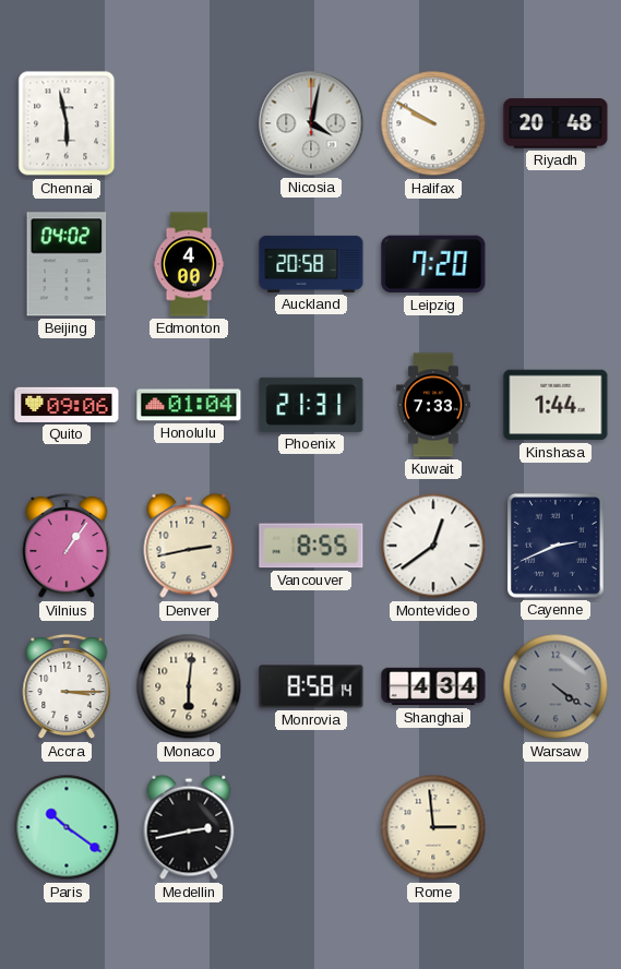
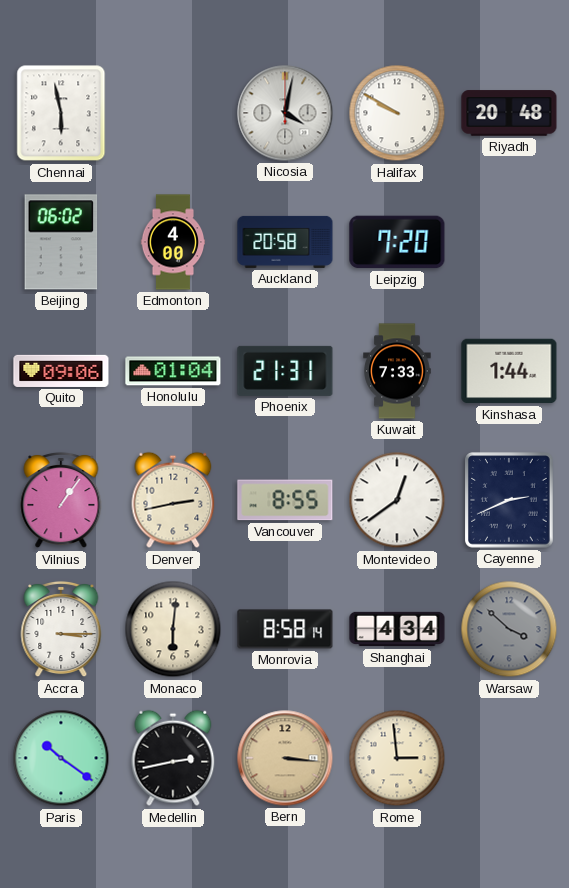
Beijing: 04:02 -> 06:02
Warsaw: 4:21 -> 3:52
Bern: none -> 3:16
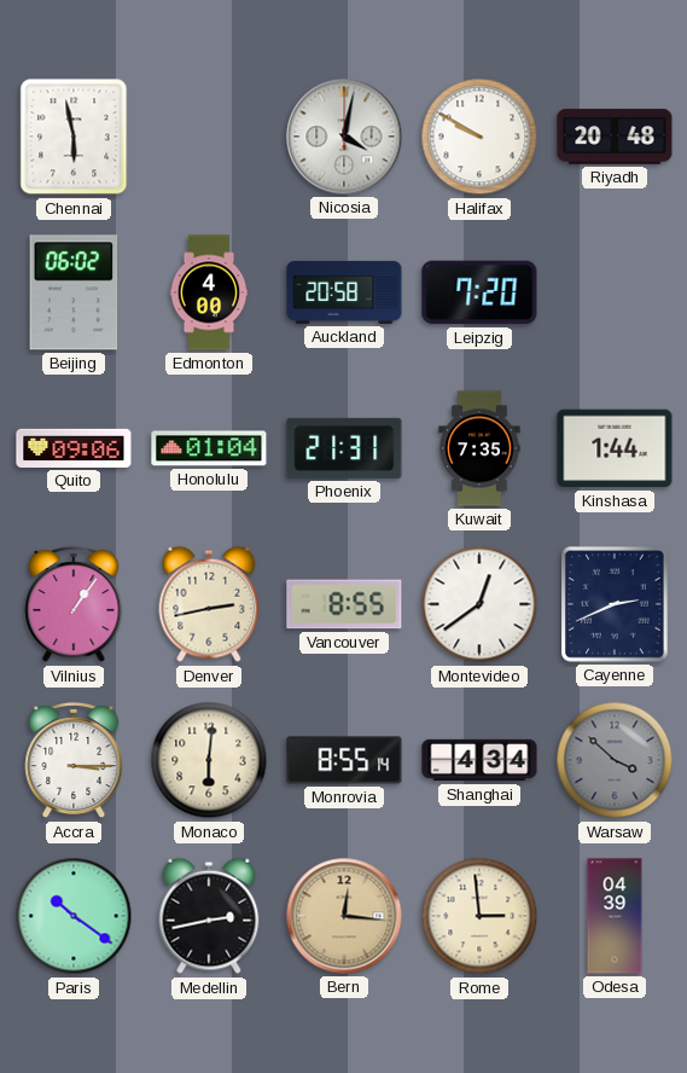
Kuwait: 7:33 -> 7:35
Monrovia: 8:58 -> 8:55
Bern: 3:16 -> 12:16
Odesa: none -> 04:39
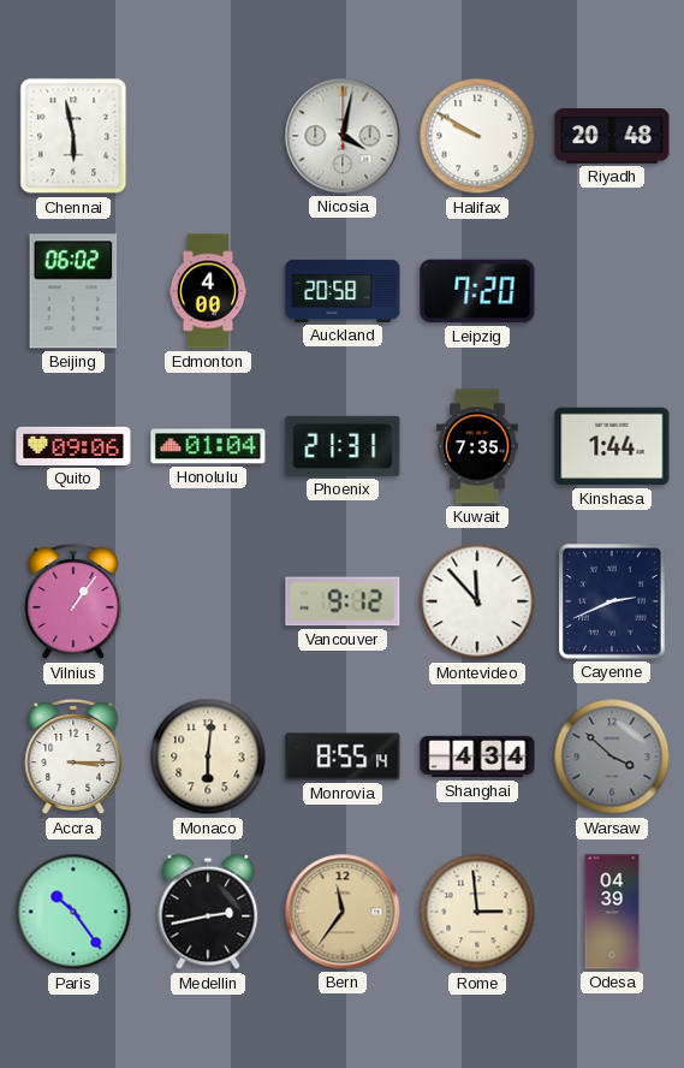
Denver: 2:43 -> none
Vancouver: 8:55 -> 9:12
Montevideo: 12:39 -> 11:53
Paris: 10:21 -> 10:24
Bern: 12:16 -> 11:36
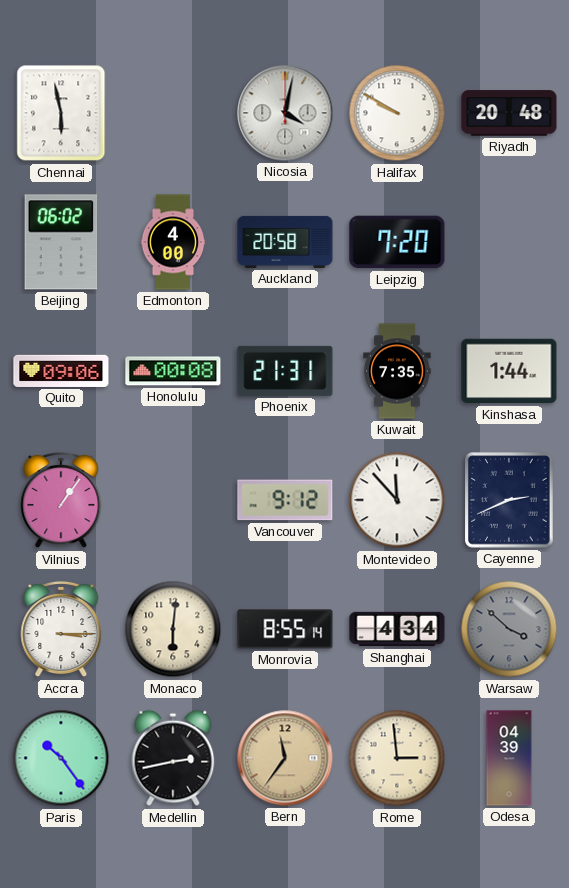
Honolulu: 01:04 -> 00:08
